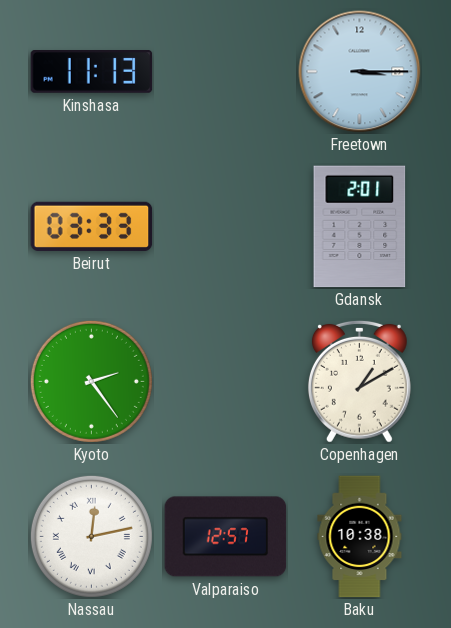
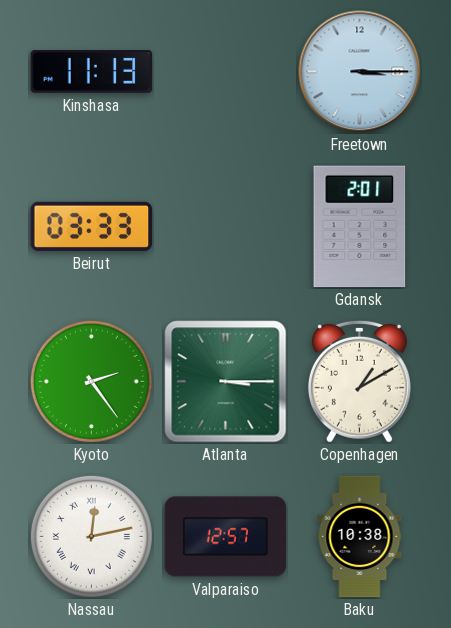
Atlanta: none -> 3:15
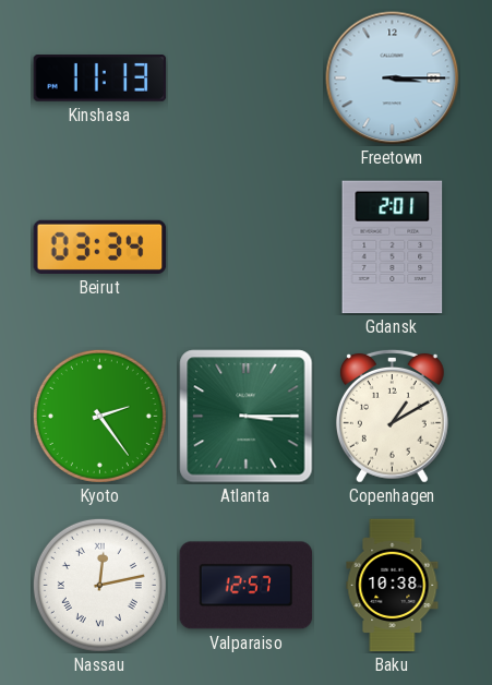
Beirut: 03:33 -> 03:34
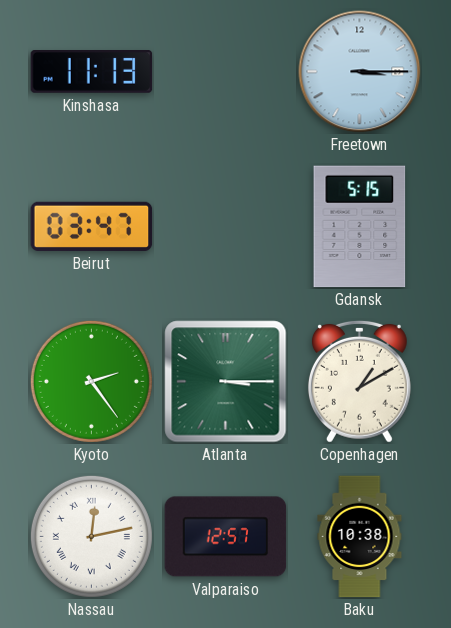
Beirut: 03:34 -> 03:47
Gdansk: 2:01 -> 5:15
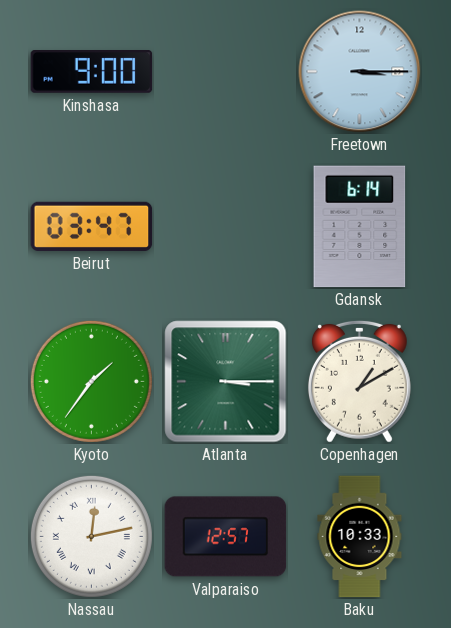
Kinshasa: 11:13 -> 9:00
Gdansk: 5:15 -> 6:14
Kyoto: 2:24 -> 1:36
Baku: 10:38 -> 10:33
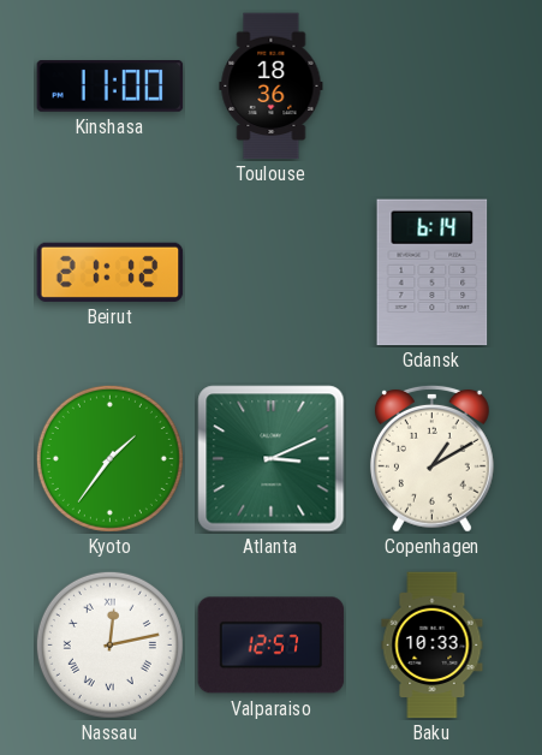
Kinshasa: 9:00 -> 11:00
Toulouse: none -> 18:36
Freetown: 3:15 -> none
Beirut: 03:47 -> 21:12
Atlanta: 3:15 -> 3:11
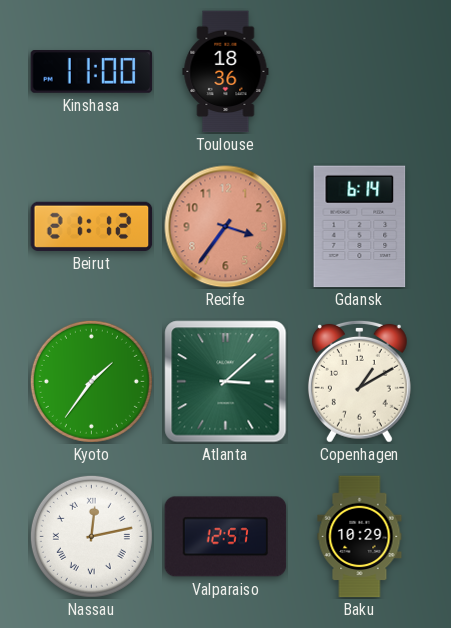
Recife: none -> 3:36
Atlanta: 3:11 -> 3:08
Baku: 10:33 -> 10:29
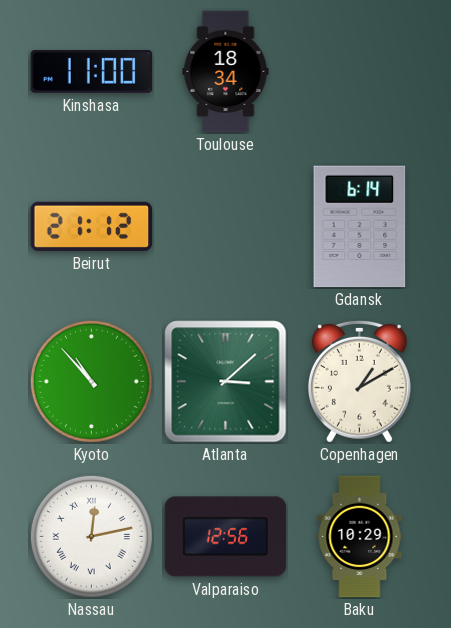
Toulouse: 18:36 -> 18:34
Recife: 3:36 -> none
Kyoto: 1:36 -> 10:53
Valparaiso: 12:57 -> 12:56
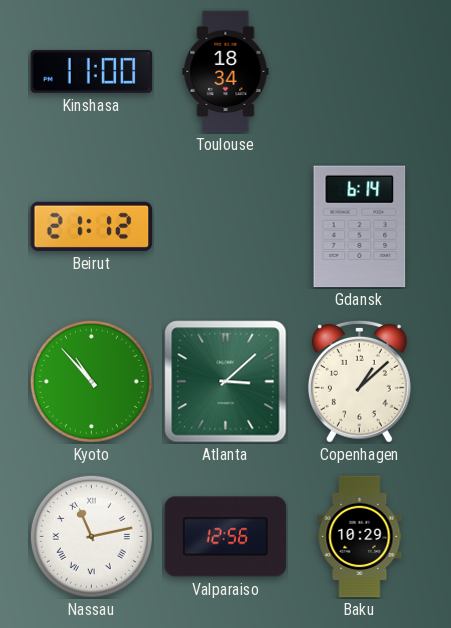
Copenhagen: 1:10 -> 1:08
Nassau: 12:13 -> 11:13
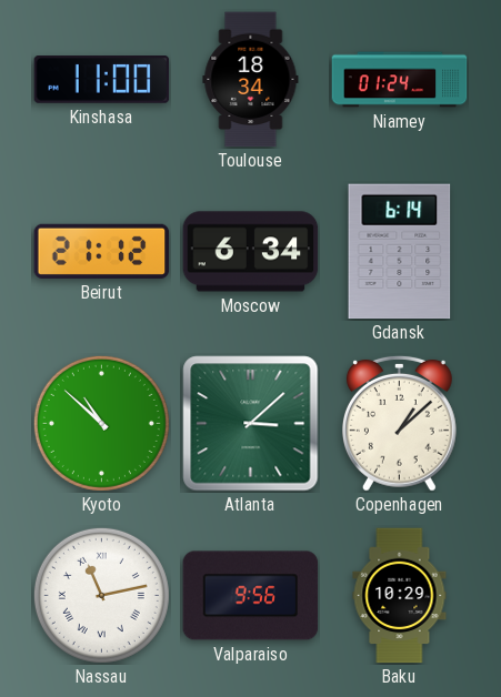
Niamey: none -> 01:24
Moscow: none -> 6:34
Kyoto: 10:53 -> 10:52
Valparaiso: 12:56 -> 9:56
